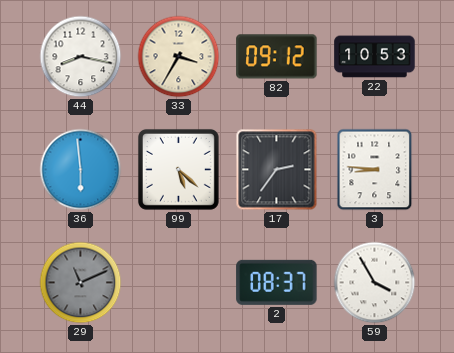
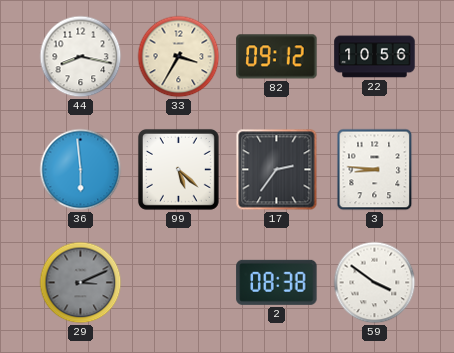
22: 10:53 -> 10:56
29: 11:11 -> 3:11
2: 08:37 -> 08:38
59: 3:55 -> 3:51
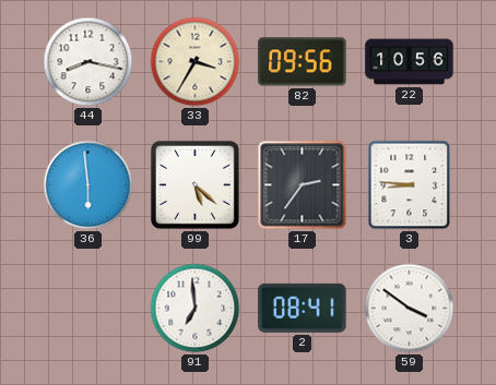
82: 09:12 -> 09:56
29: 3:11 -> none
91: none -> 6:59
2: 08:38 -> 08:41
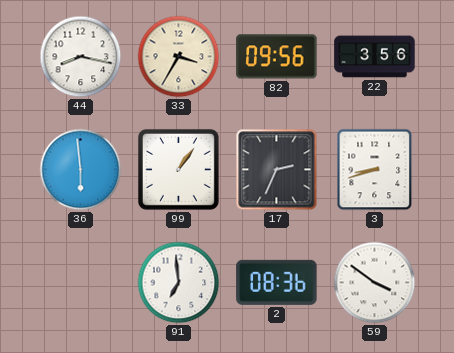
22: 10:56 -> 3:56
99: 5:22 -> 1:06
17: 2:36 -> 2:34
3: 8:46 -> 8:42
2: 08:41 -> 08:36
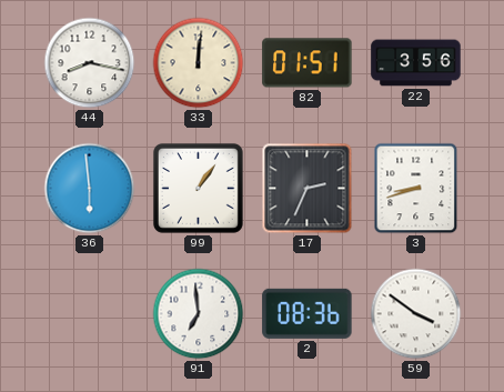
33: 3:35 -> 12:01
82: 09:56 -> 01:51
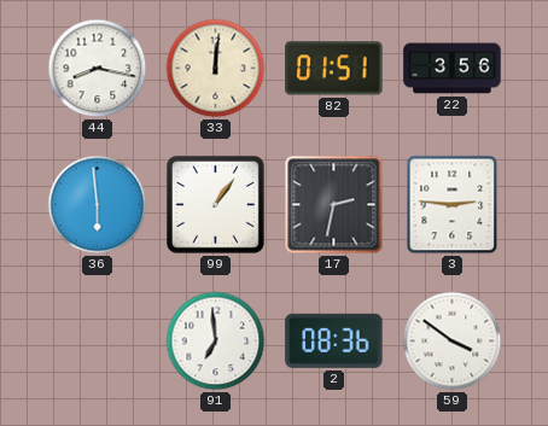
17: 2:34 -> 2:32
3: 8:42 -> 2:46
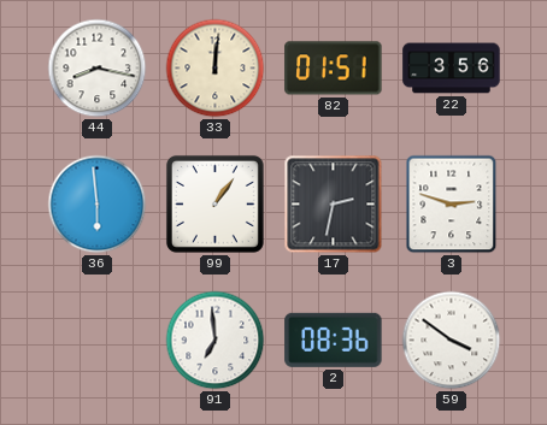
3: 2:46 -> 2:48
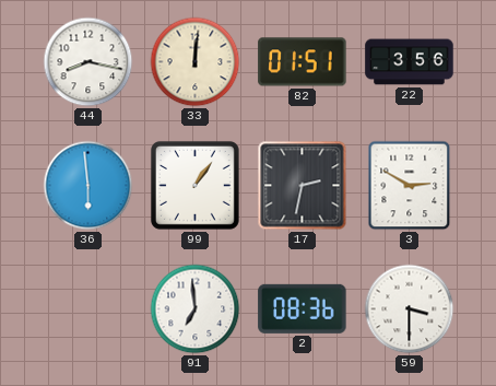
3: 2:48 -> 2:50
59: 3:51 -> 3:30
